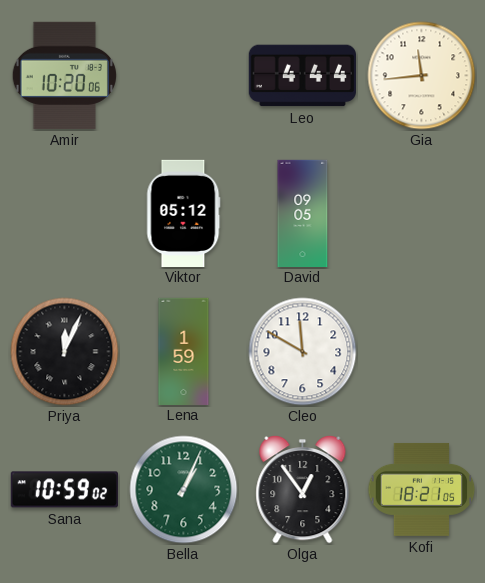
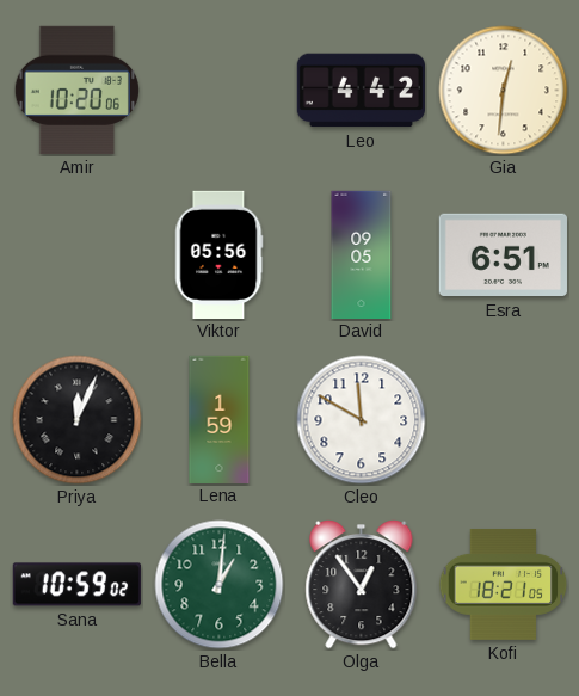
Leo: 4:44 -> 4:42
Gia: 11:44 -> 12:31
Viktor: 05:12 -> 05:56
Esra: none -> 6:51
Bella: 1:04 -> 1:01
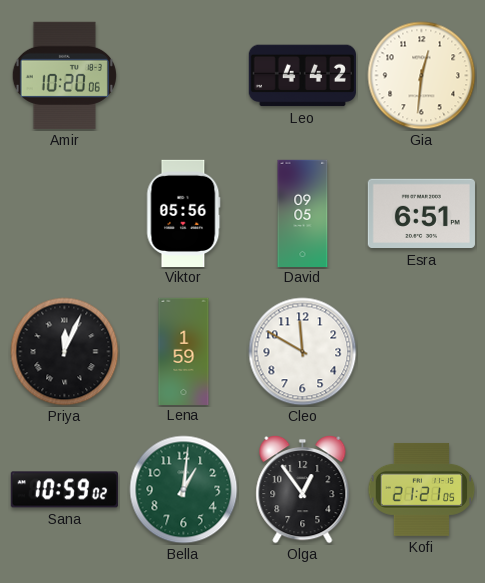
Kofi: 18:21 -> 21:21
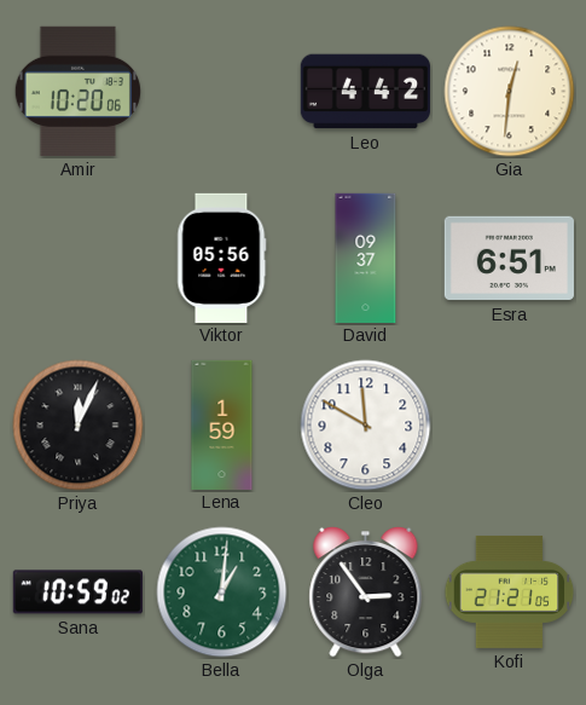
David: 09:05 -> 09:37
Olga: 12:54 -> 2:54
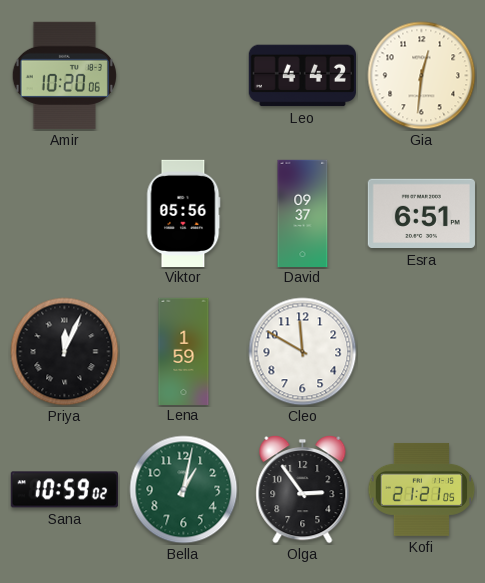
Bella: 1:01 -> 1:02
